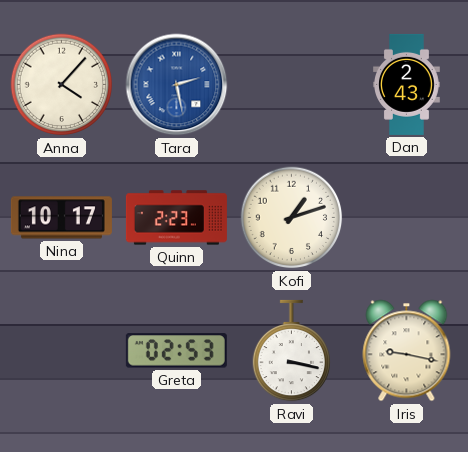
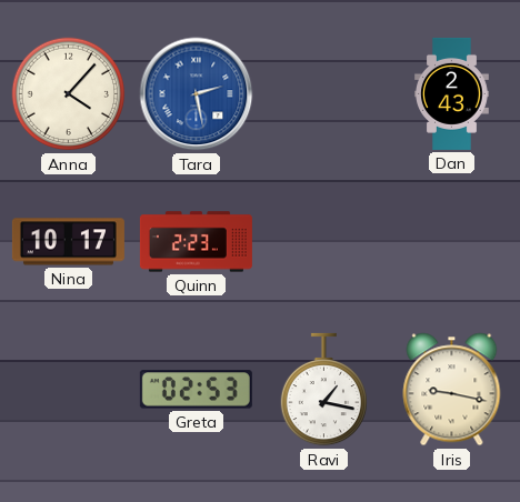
Kofi: 1:12 -> none
Ravi: 3:17 -> 1:17
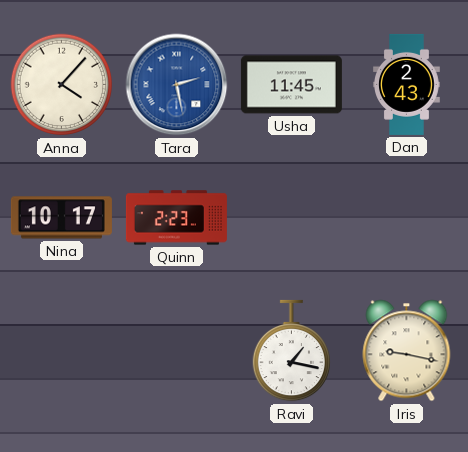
Usha: none -> 11:45
Greta: 02:53 -> none
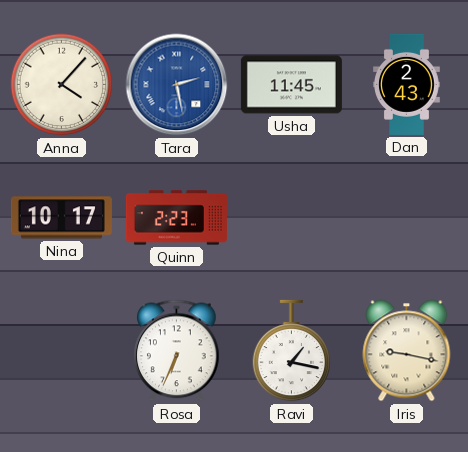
Rosa: none -> 6:34
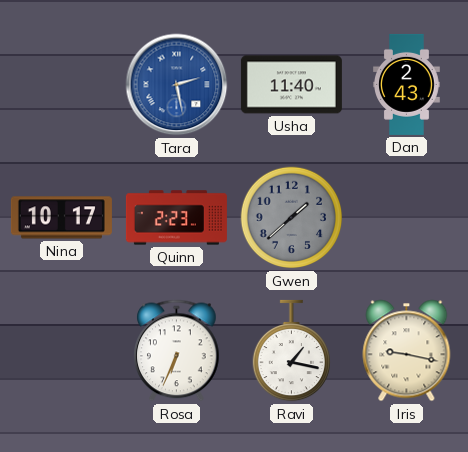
Anna: 4:07 -> none
Usha: 11:45 -> 11:40
Gwen: none -> 1:38
